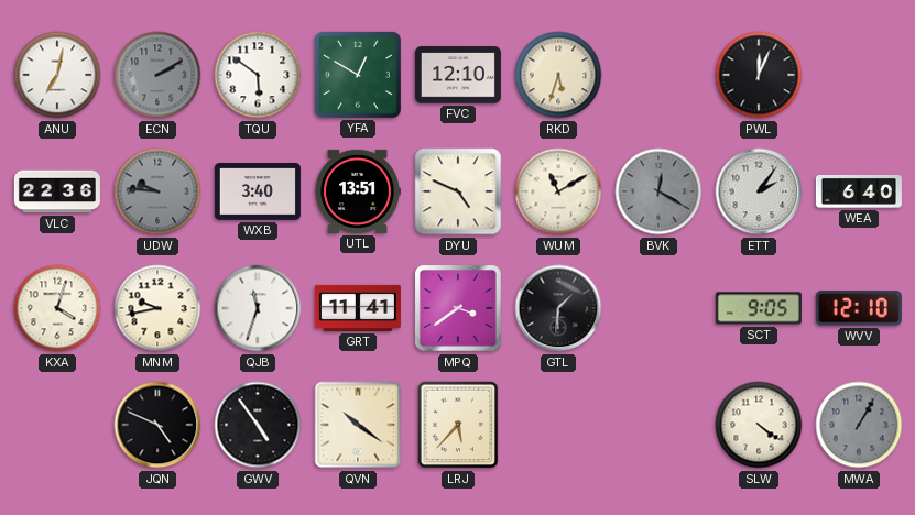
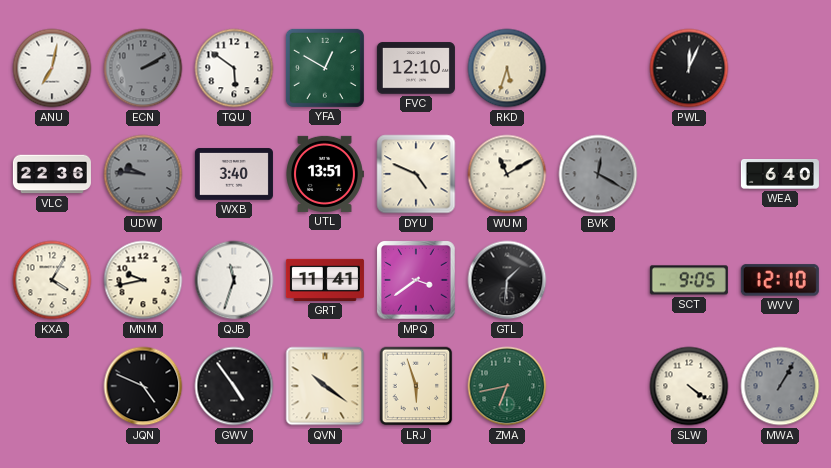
ETT: 2:06 -> none
KXA: 4:03 -> 4:05
LRJ: 5:37 -> 5:57
ZMA: none -> 6:43
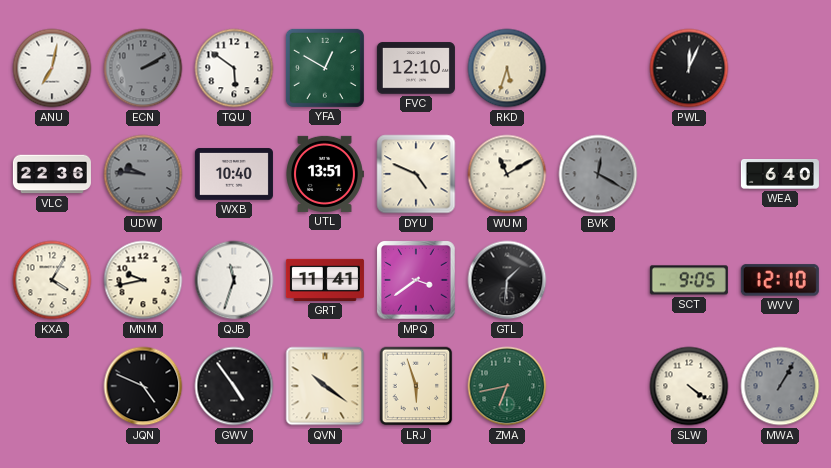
WXB: 3:40 -> 10:40
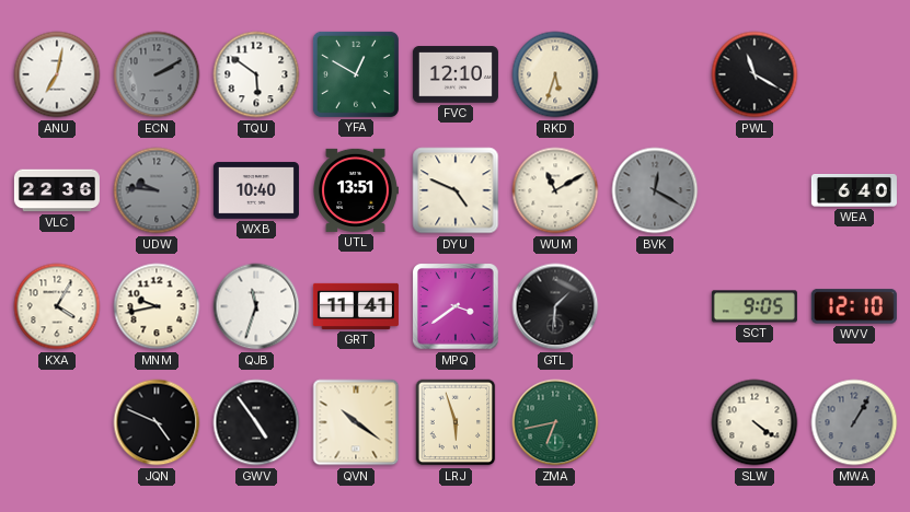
PWL: 12:04 -> 11:20
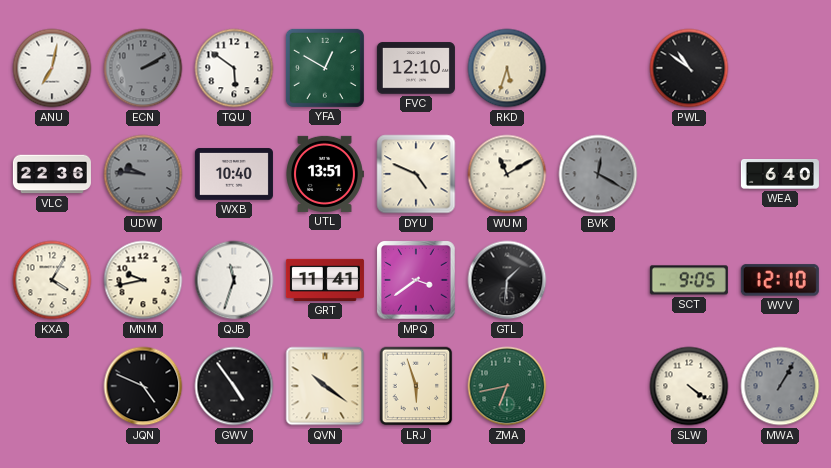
PWL: 11:20 -> 10:51
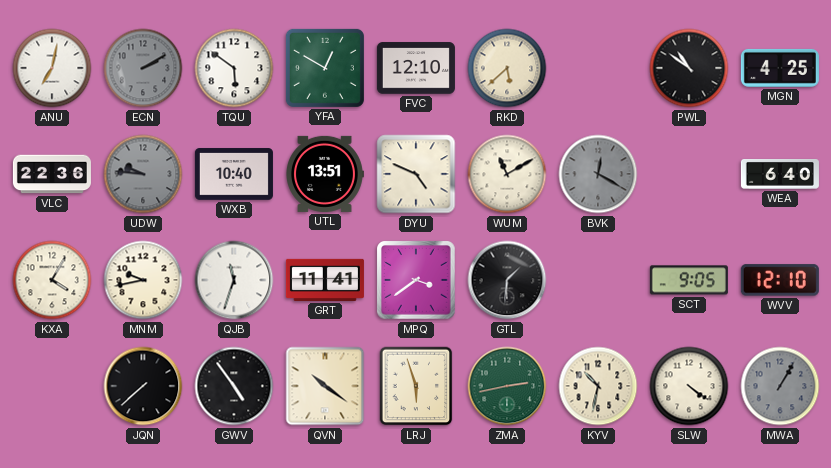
RKD: 5:33 -> 5:38
MGN: none -> 4:25
JQN: 4:49 -> 7:38
ZMA: 6:43 -> 2:43
KYV: none -> 10:32
